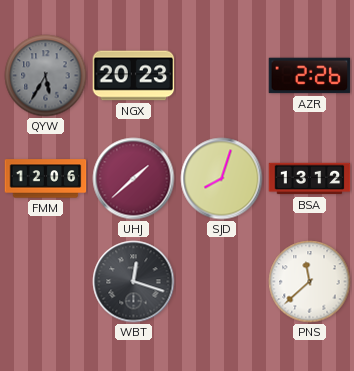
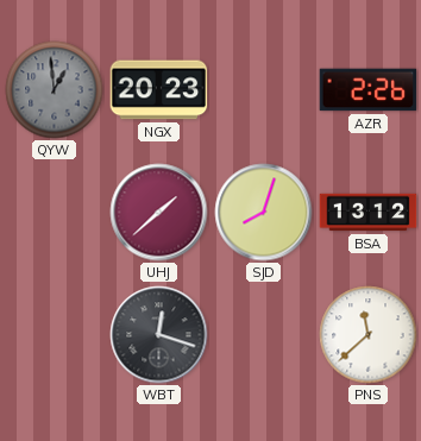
QYW: 5:35 -> 12:59
FMM: 12:06 -> none
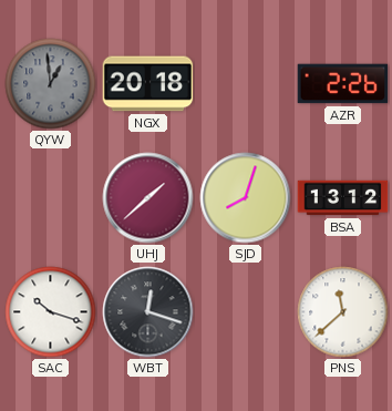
NGX: 20:23 -> 20:18
SAC: none -> 10:18
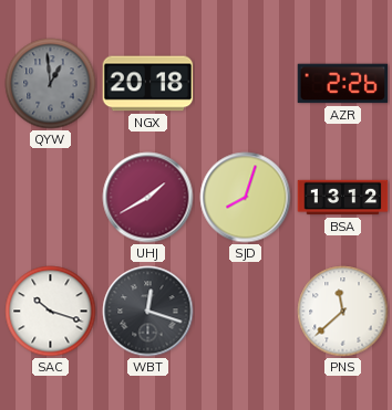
UHJ: 1:38 -> 1:40
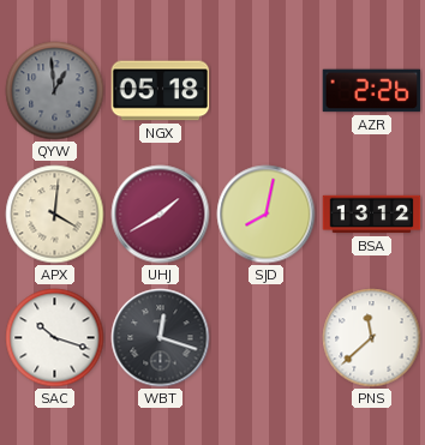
NGX: 20:18 -> 05:18
APX: none -> 4:01
SJD: 8:03 -> 8:02
